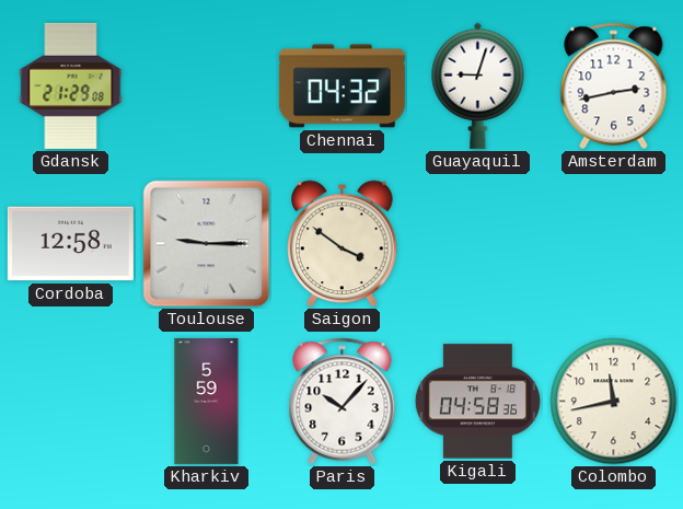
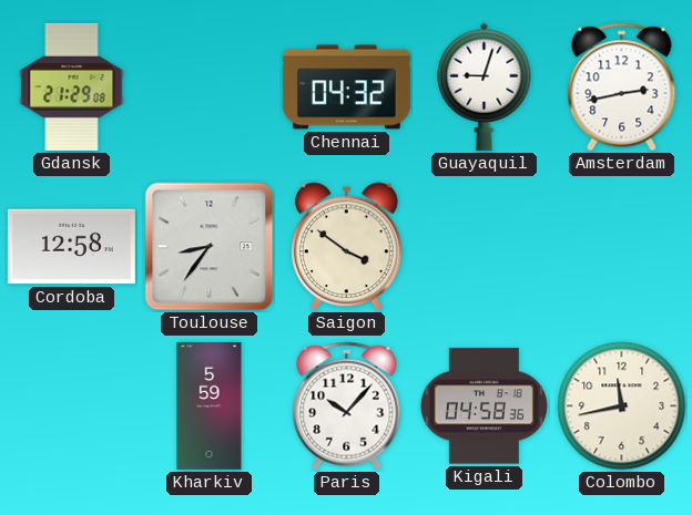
Toulouse: 9:15 -> 8:36
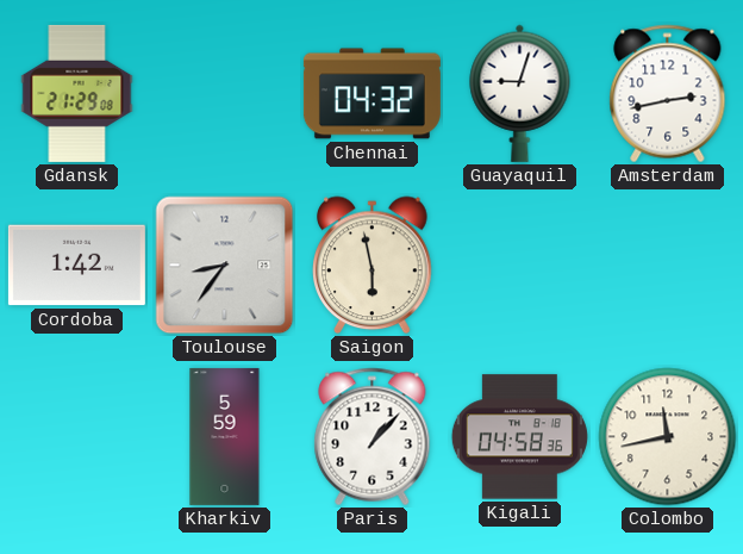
Cordoba: 12:58 -> 1:42
Saigon: 3:51 -> 5:58
Paris: 10:07 -> 1:07
